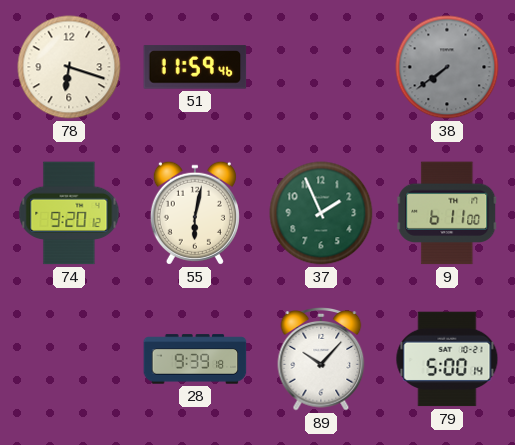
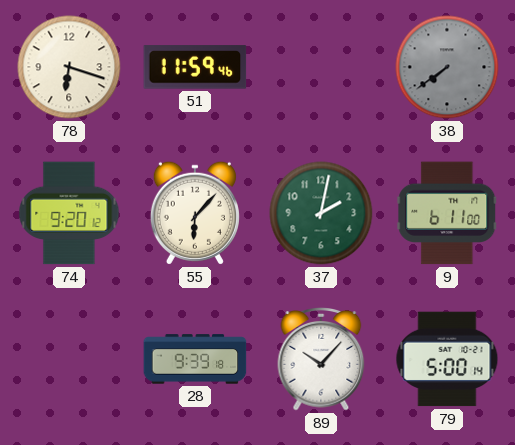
55: 6:02 -> 6:07
37: 1:56 -> 2:02
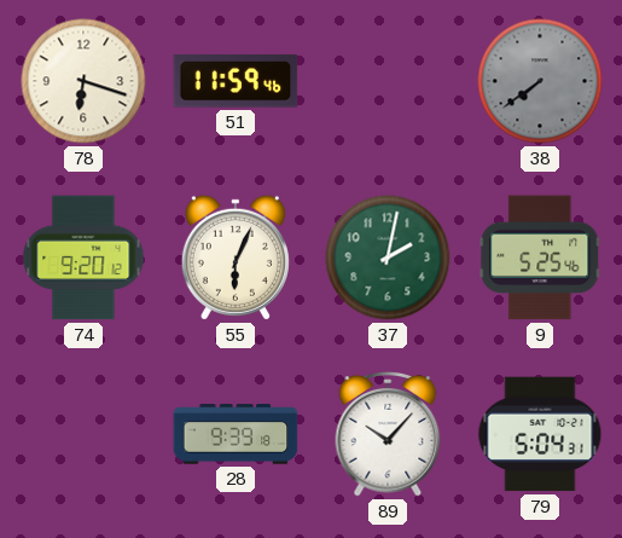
55: 6:07 -> 6:04
9: 6:11 -> 5:25
79: 5:00 -> 5:04
